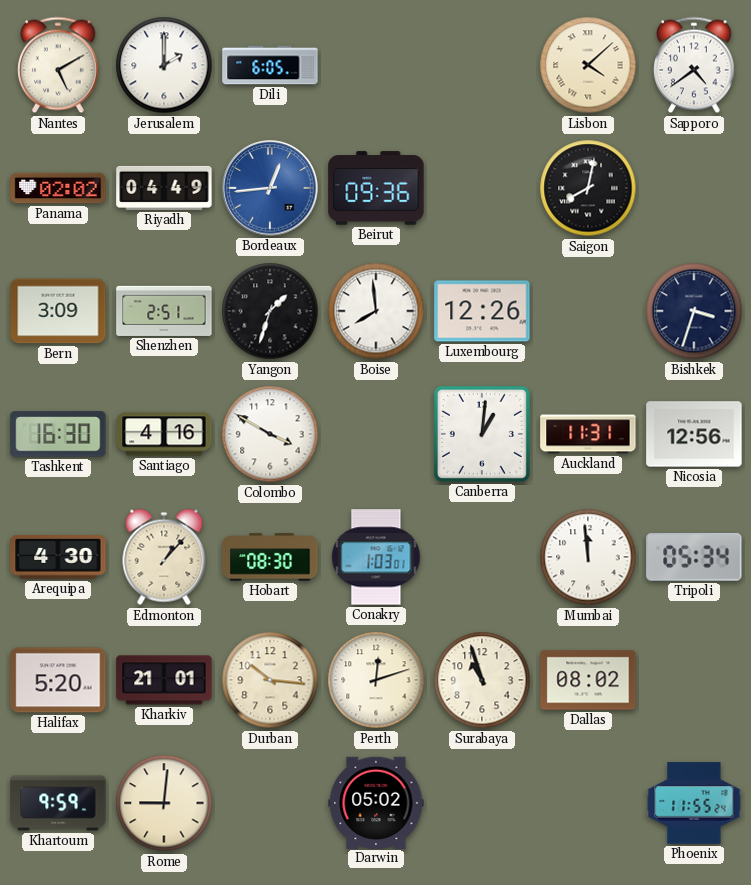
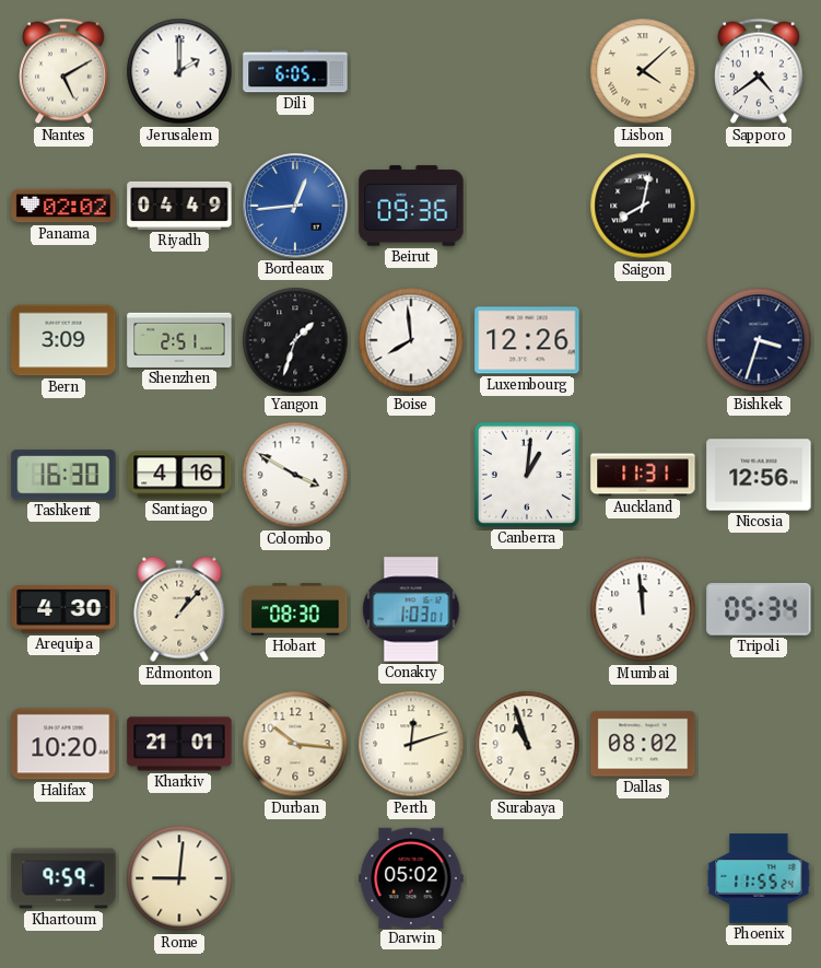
Halifax: 5:20 -> 10:20
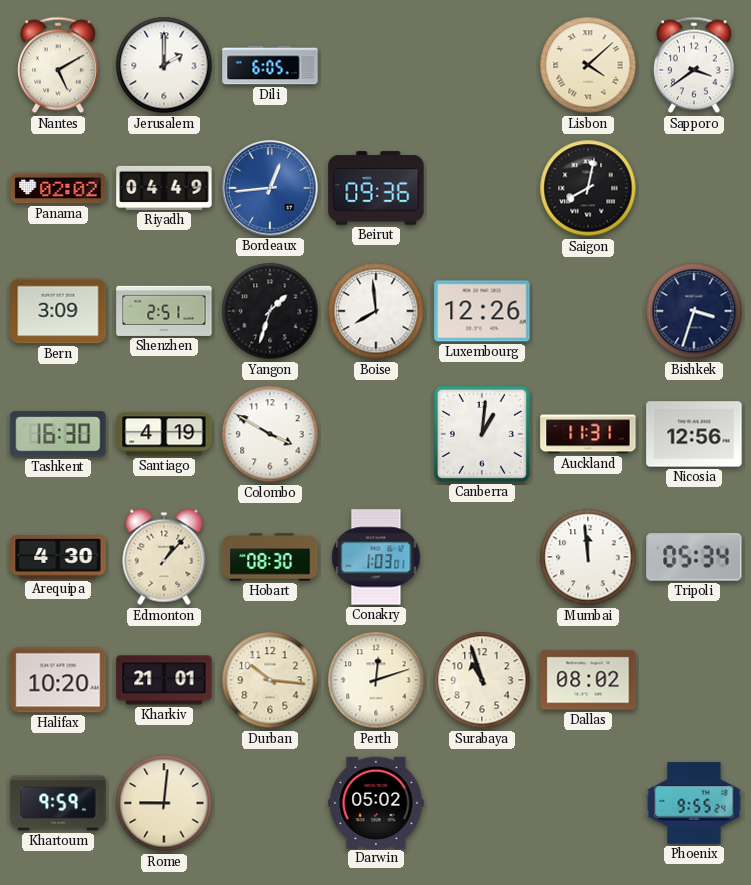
Sapporo: 4:39 -> 3:39
Santiago: 4:16 -> 4:19
Phoenix: 11:55 -> 9:55
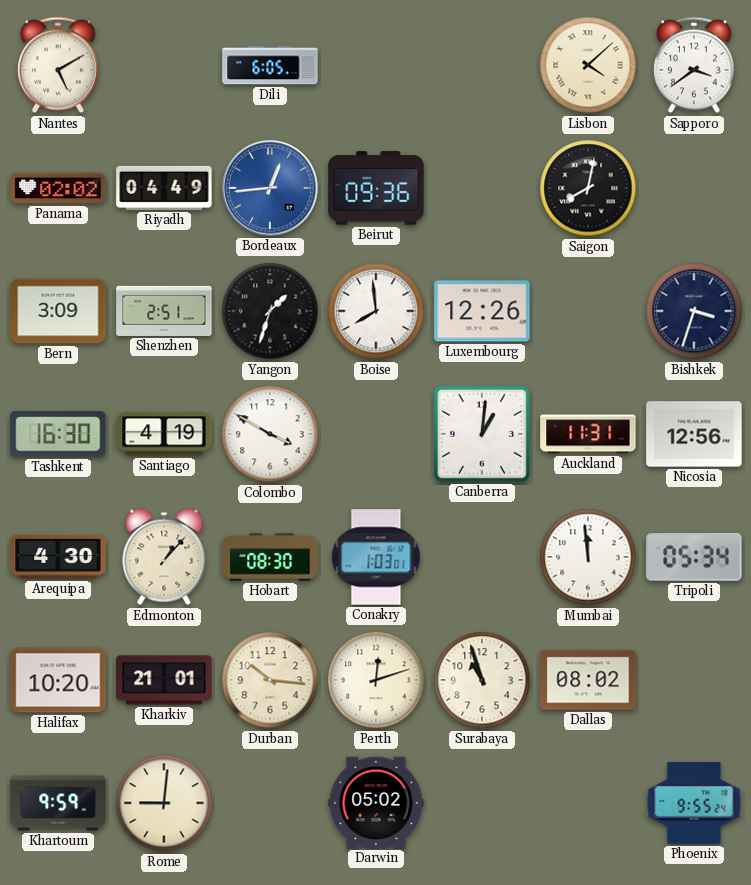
Jerusalem: 2:00 -> none
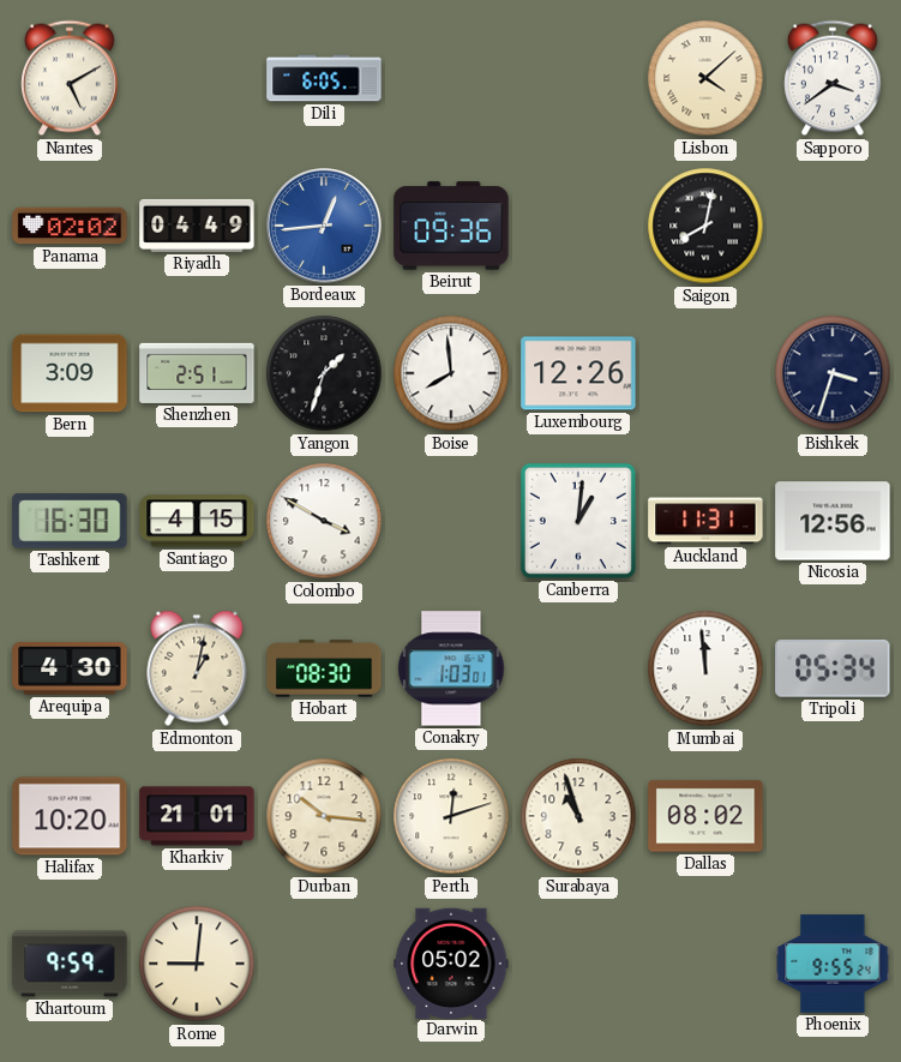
Santiago: 4:19 -> 4:15
Edmonton: 1:07 -> 1:02
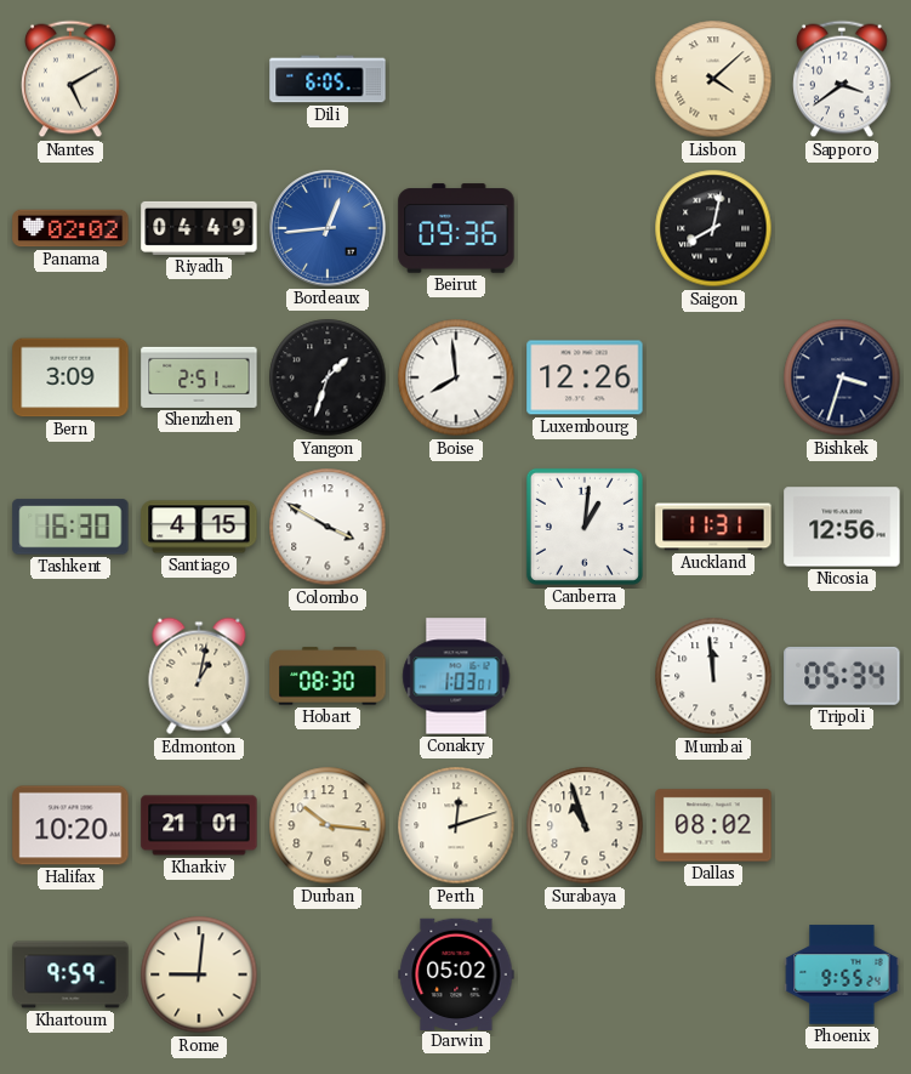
Arequipa: 4:30 -> none
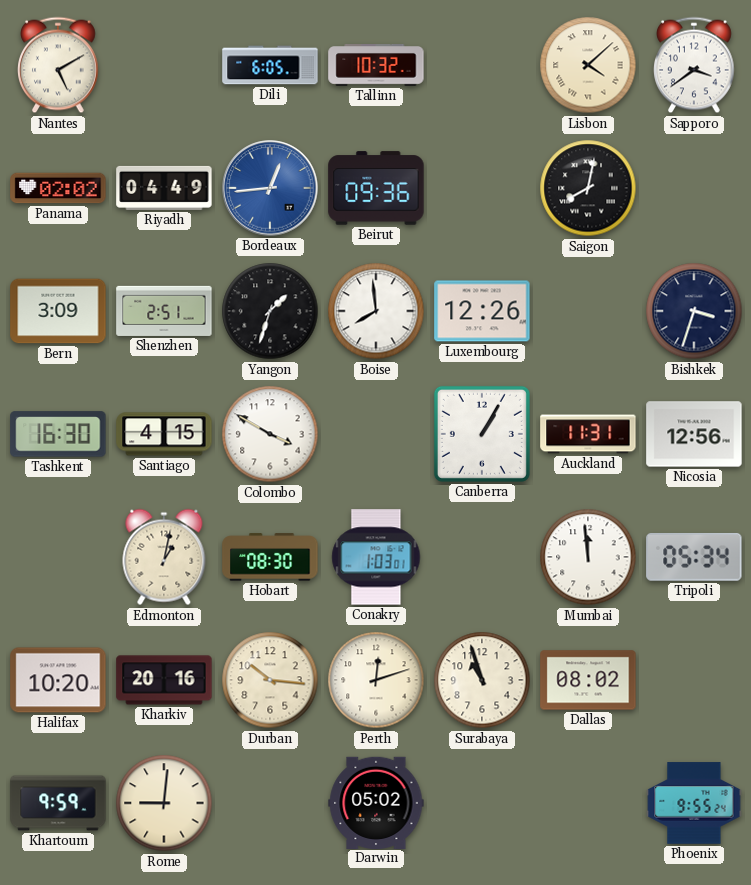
Tallinn: none -> 10:32
Canberra: 1:01 -> 1:05
Kharkiv: 21:01 -> 20:16
